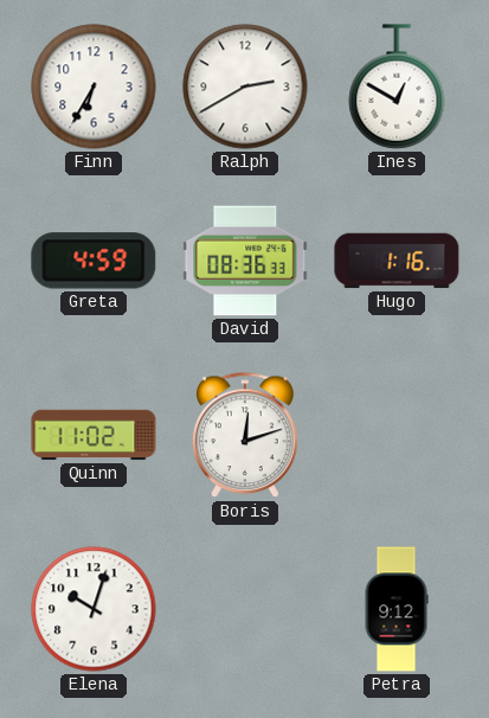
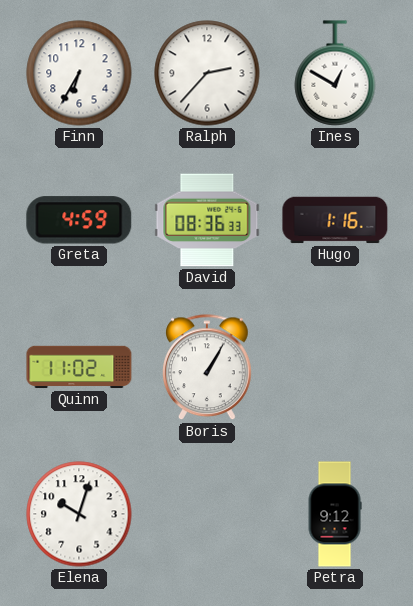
Ralph: 2:40 -> 2:37
Boris: 12:12 -> 1:05
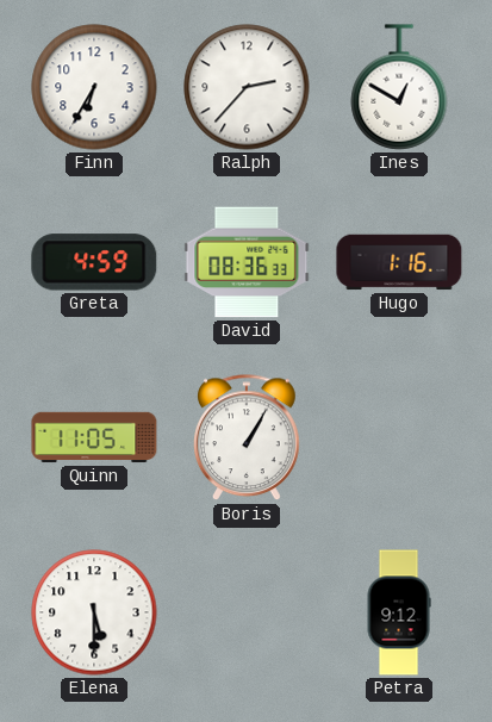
Quinn: 11:02 -> 11:05
Elena: 10:03 -> 5:30
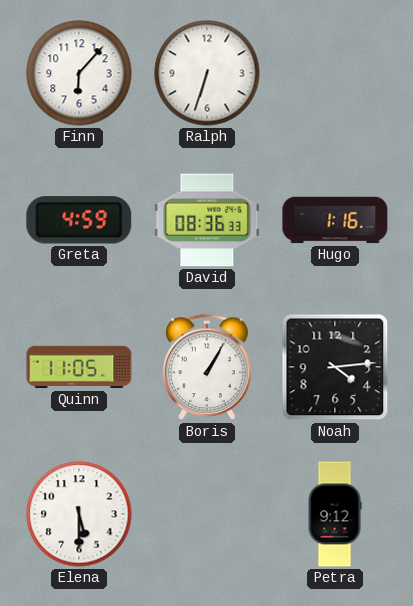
Finn: 6:35 -> 6:07
Ralph: 2:37 -> 6:33
Ines: 12:50 -> none
Noah: none -> 4:14
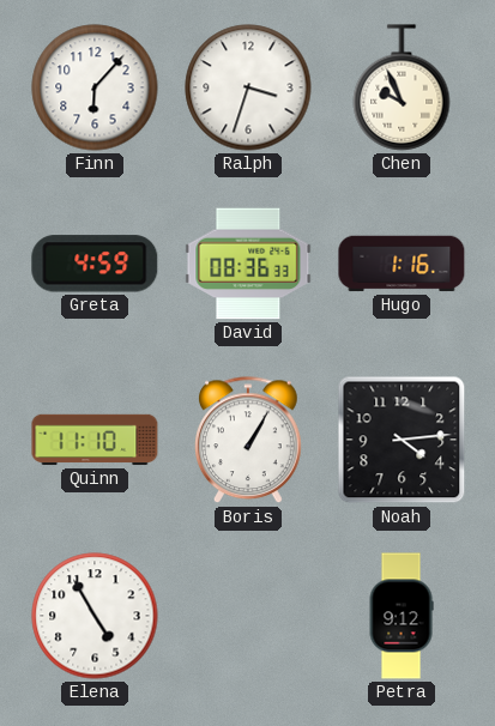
Ralph: 6:33 -> 3:33
Chen: none -> 9:56
Quinn: 11:05 -> 11:10
Elena: 5:30 -> 4:55
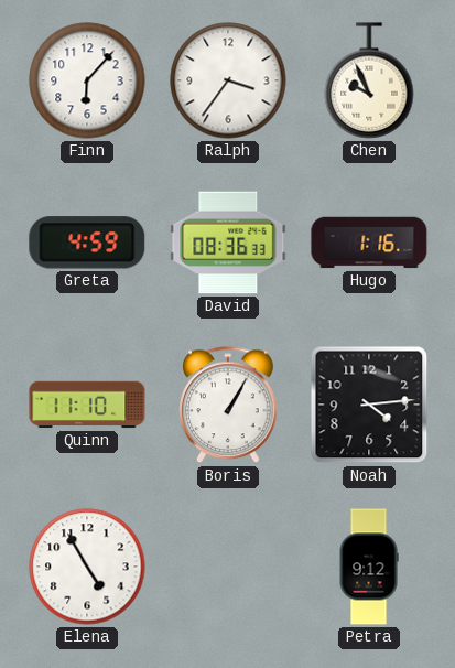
Ralph: 3:33 -> 3:36
